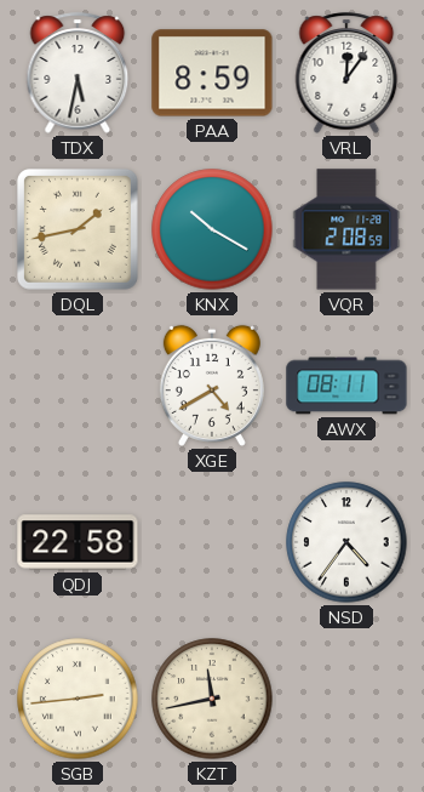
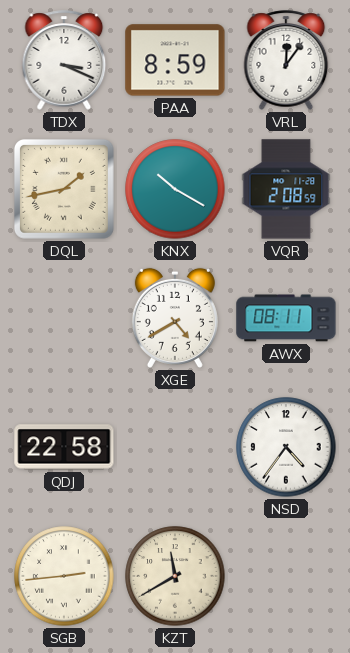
TDX: 5:32 -> 3:19
KZT: 11:43 -> 11:40
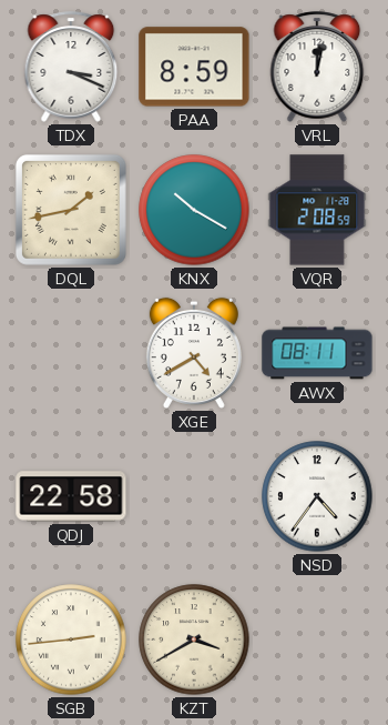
VRL: 12:06 -> 12:02
KZT: 11:40 -> 3:40
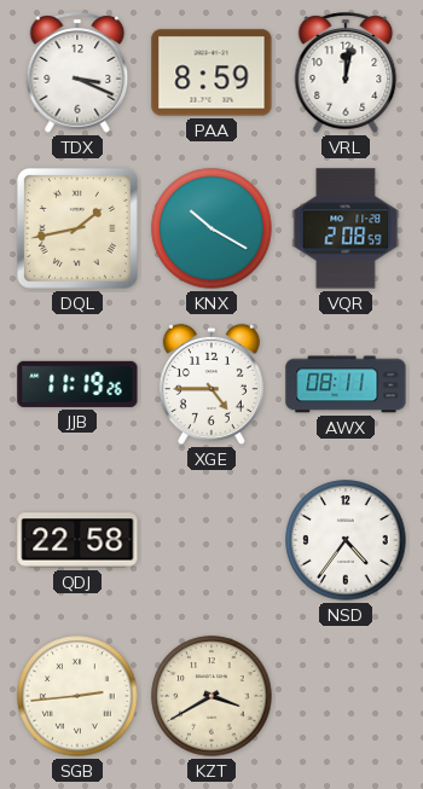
JJB: none -> 11:19
XGE: 4:40 -> 4:45
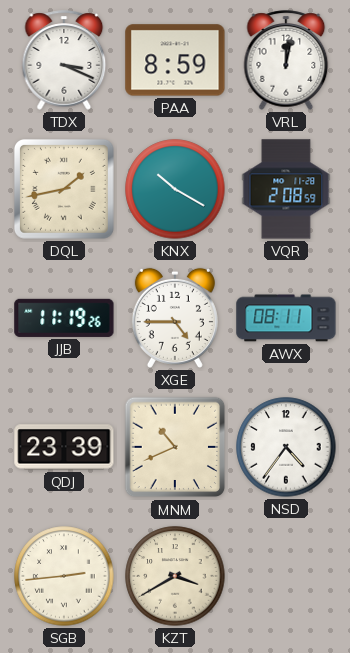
QDJ: 22:58 -> 23:39
MNM: none -> 10:41
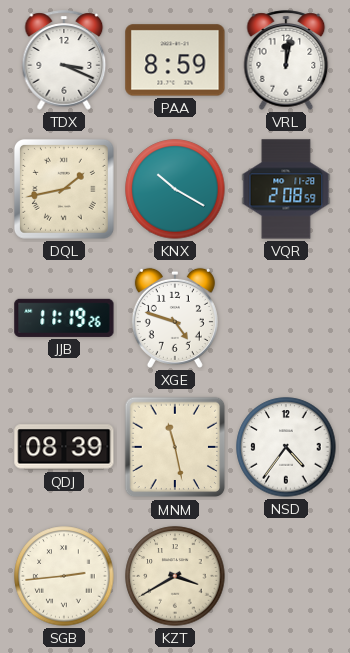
XGE: 4:45 -> 4:48
AWX: 08:11 -> none
QDJ: 23:39 -> 08:39
MNM: 10:41 -> 11:28
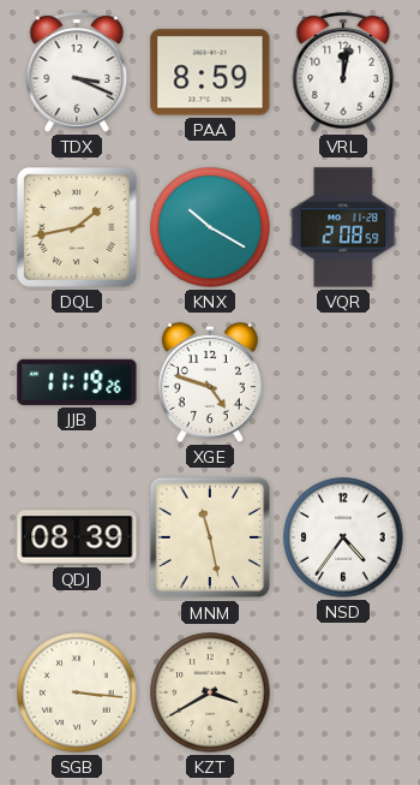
SGB: 2:44 -> 3:16
